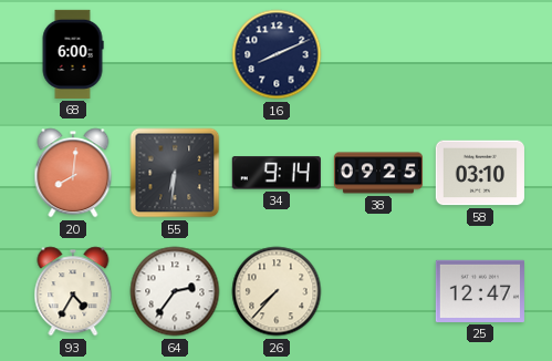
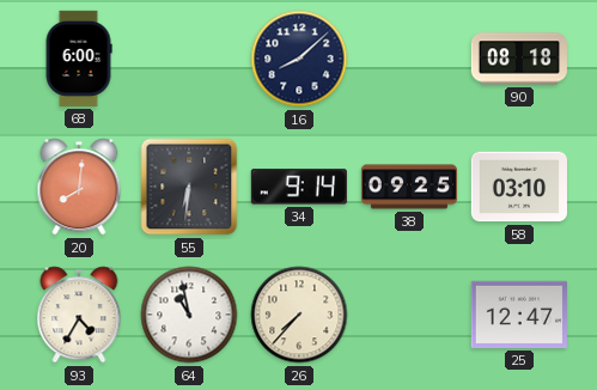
16: 8:11 -> 8:08
90: none -> 08:18
64: 2:36 -> 10:58
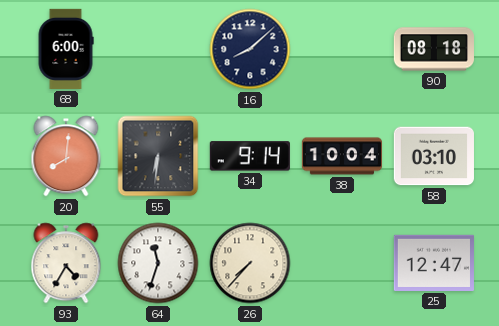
38: 09:25 -> 10:04
64: 10:58 -> 11:33
